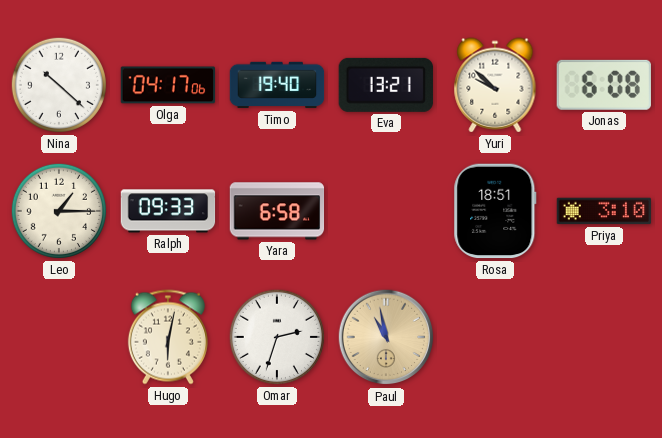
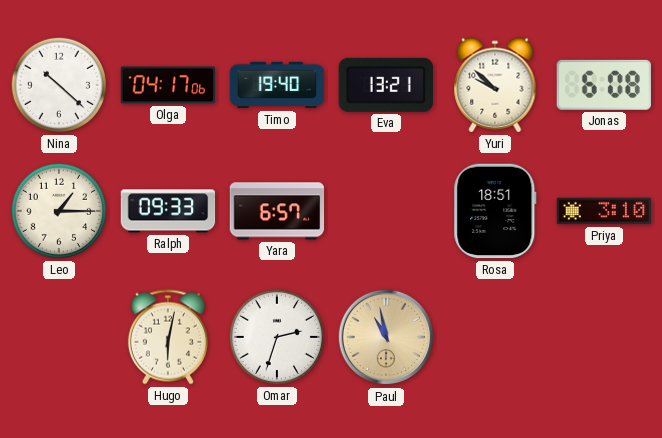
Yara: 6:58 -> 6:57
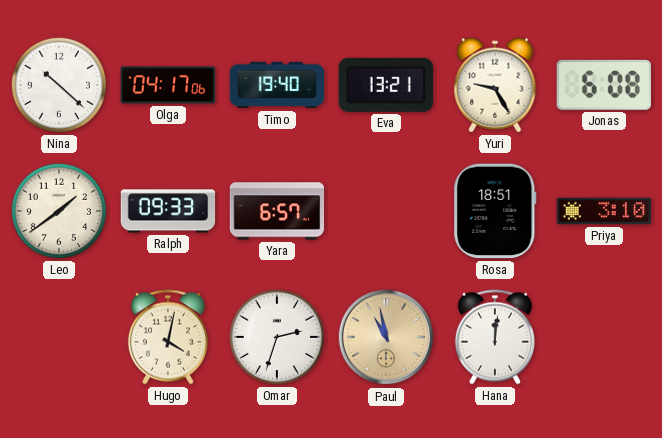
Yuri: 9:52 -> 9:25
Leo: 1:15 -> 1:39
Hugo: 6:02 -> 4:02
Hana: none -> 12:01
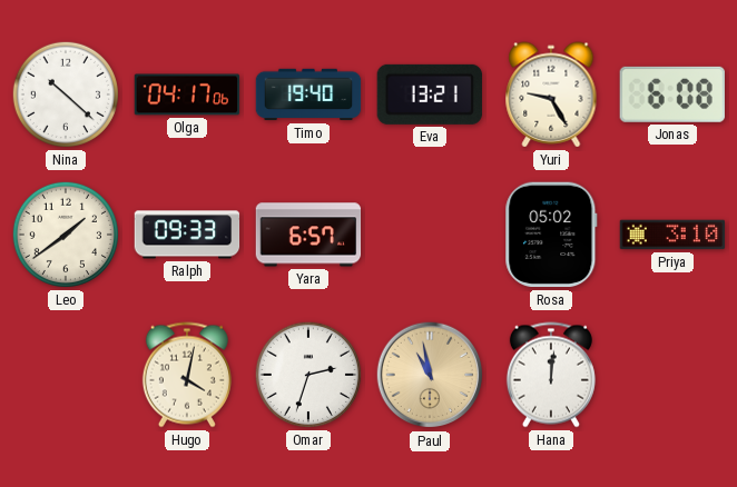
Rosa: 18:51 -> 05:02
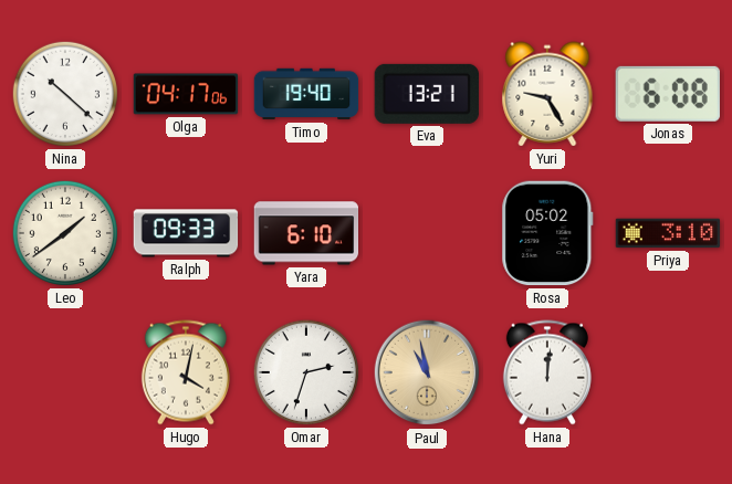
Yara: 6:57 -> 6:10
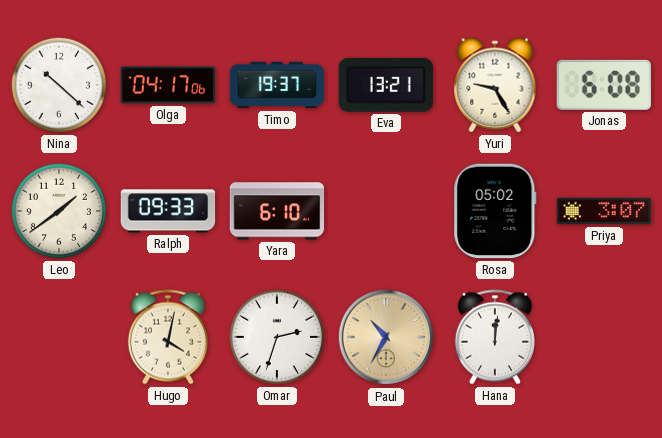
Timo: 19:40 -> 19:37
Priya: 3:10 -> 3:07
Paul: 10:58 -> 10:35
